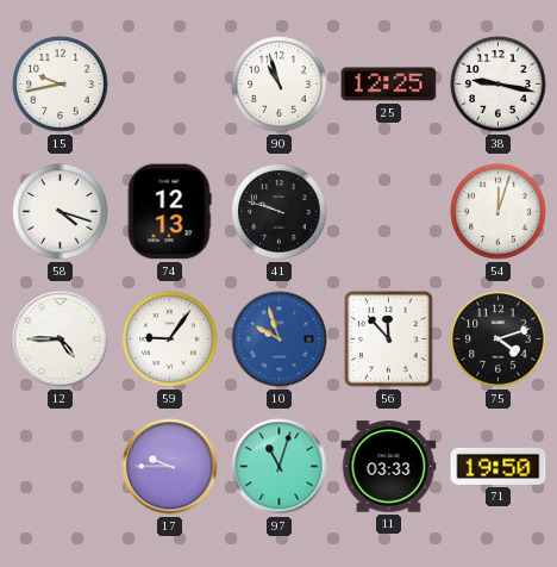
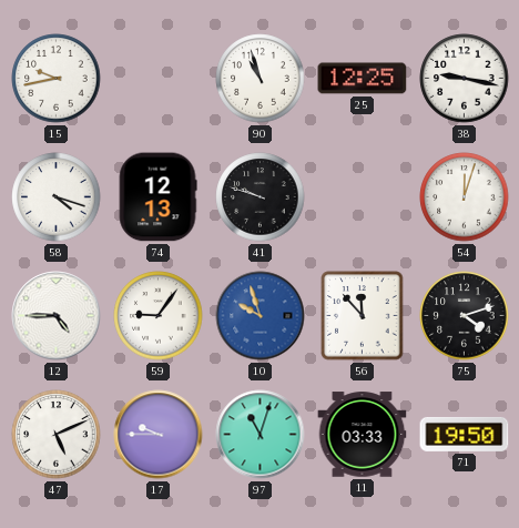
47: none -> 5:11
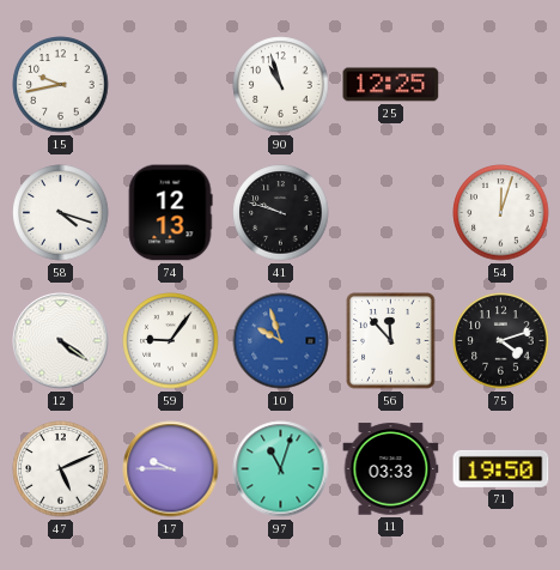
38: 9:17 -> none
12: 4:45 -> 4:21
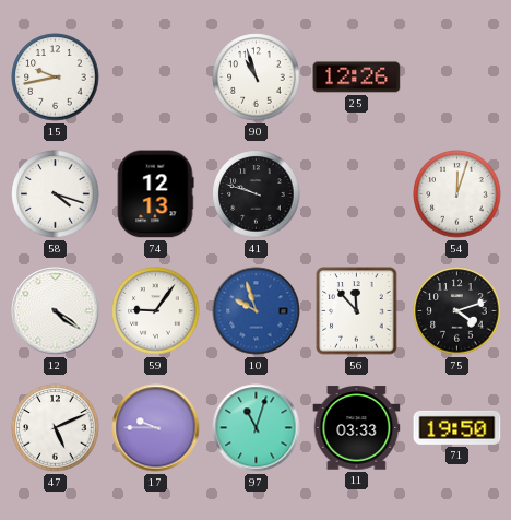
25: 12:25 -> 12:26
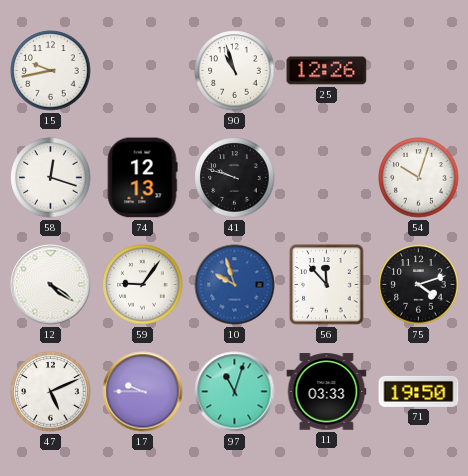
58: 4:18 -> 12:18
54: 12:03 -> 10:03
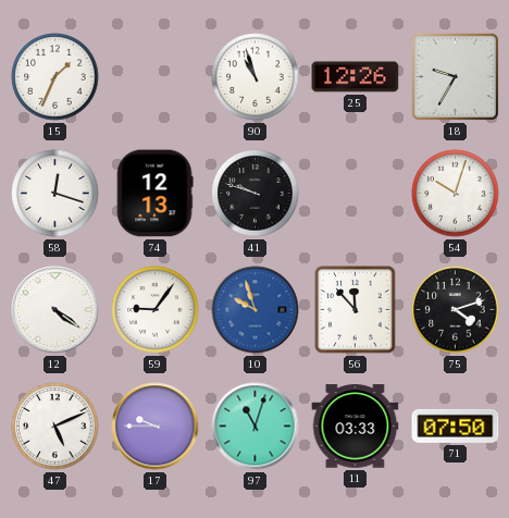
15: 9:43 -> 1:34
18: none -> 9:35
71: 19:50 -> 07:50
